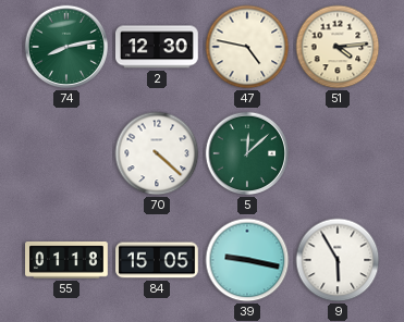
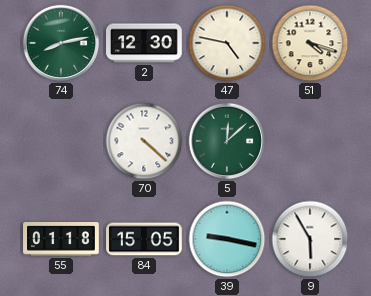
51: 4:14 -> 4:18
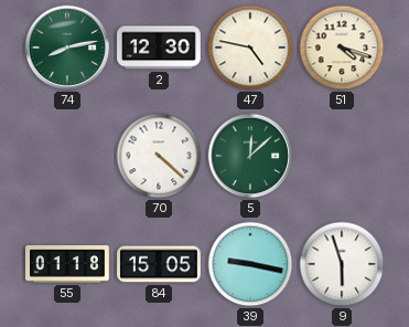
9: 5:55 -> 5:57
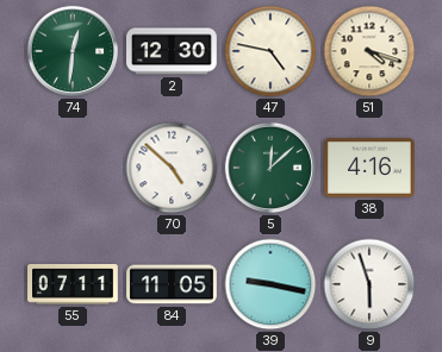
74: 8:13 -> 12:31
70: 4:22 -> 4:52
38: none -> 4:16
55: 01:18 -> 07:11
84: 15:05 -> 11:05
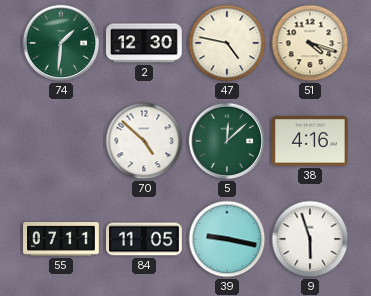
74: 12:31 -> 1:31
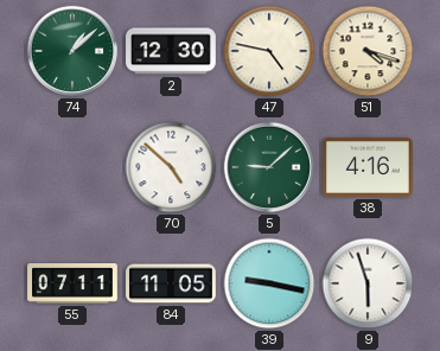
74: 1:31 -> 1:08
5: 12:08 -> 9:08
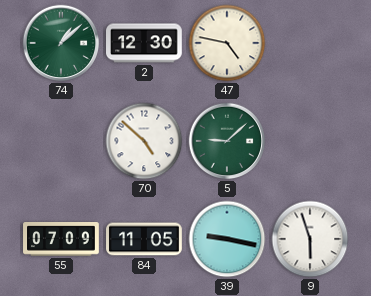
51: 4:18 -> none
38: 4:16 -> none
55: 07:11 -> 07:09
